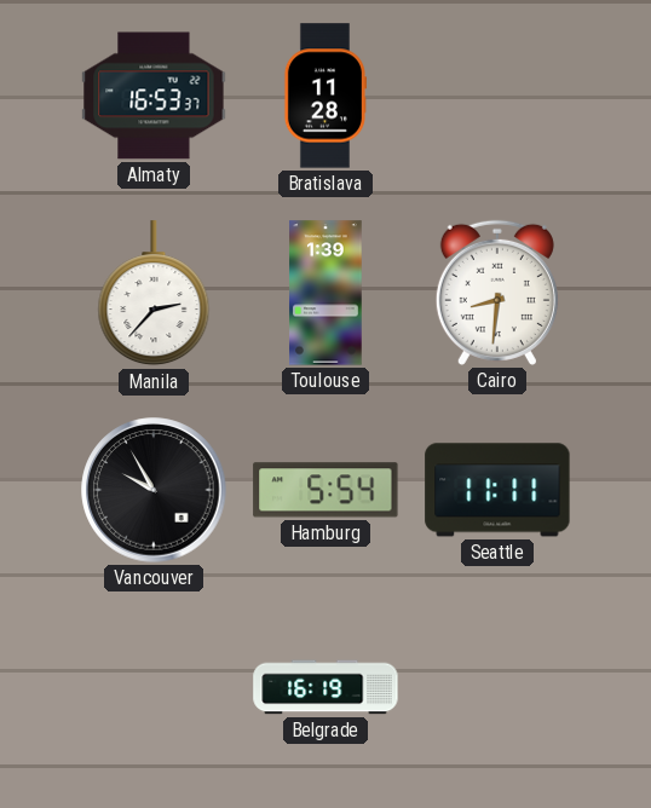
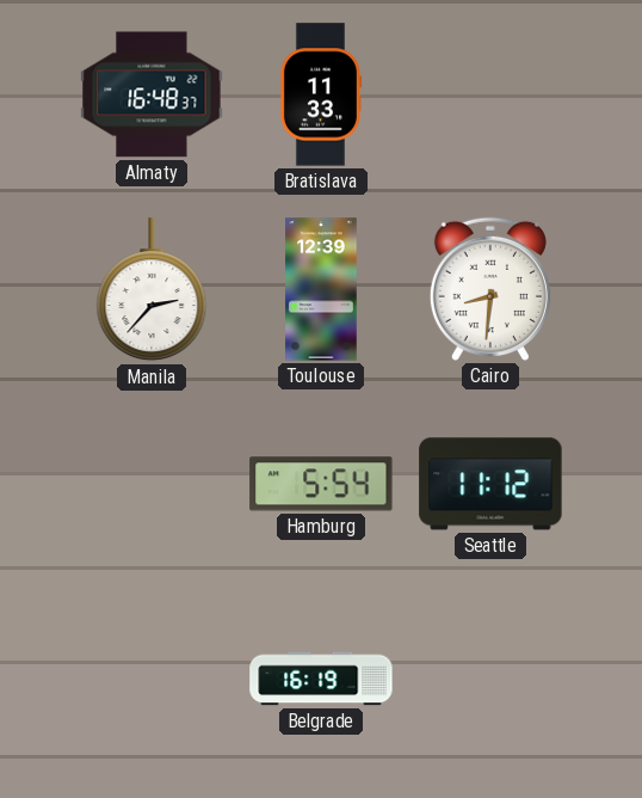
Almaty: 16:53 -> 16:48
Bratislava: 11:28 -> 11:33
Toulouse: 1:39 -> 12:39
Vancouver: 9:55 -> none
Seattle: 11:11 -> 11:12
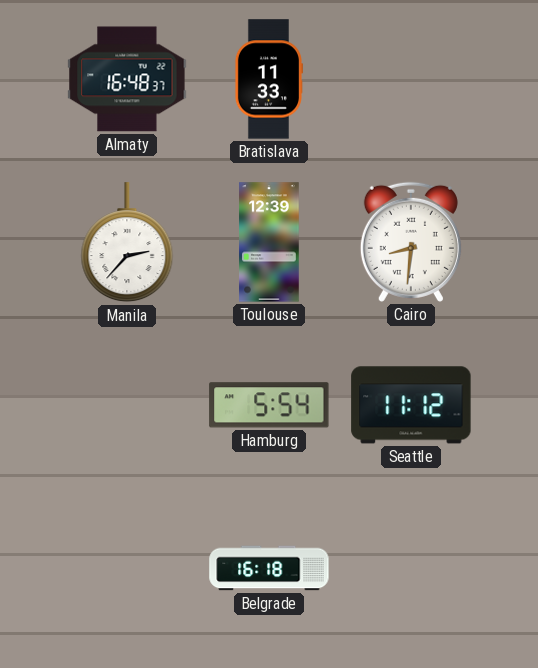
Belgrade: 16:19 -> 16:18
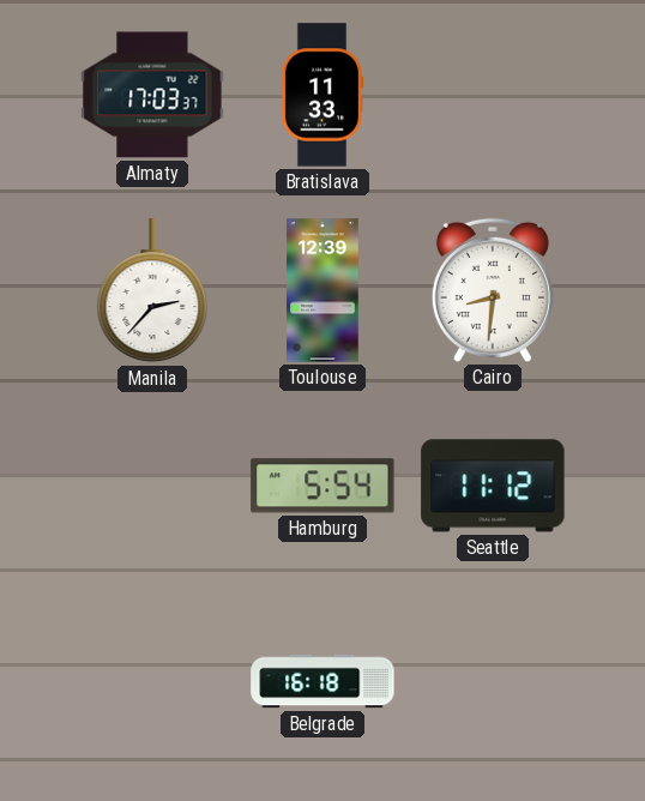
Almaty: 16:48 -> 17:03
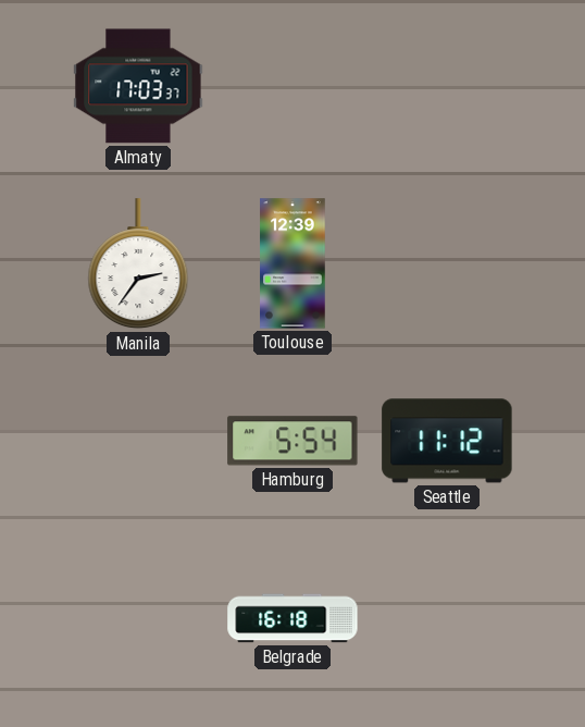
Bratislava: 11:33 -> none
Manila: 2:37 -> 2:36
Cairo: 8:31 -> none
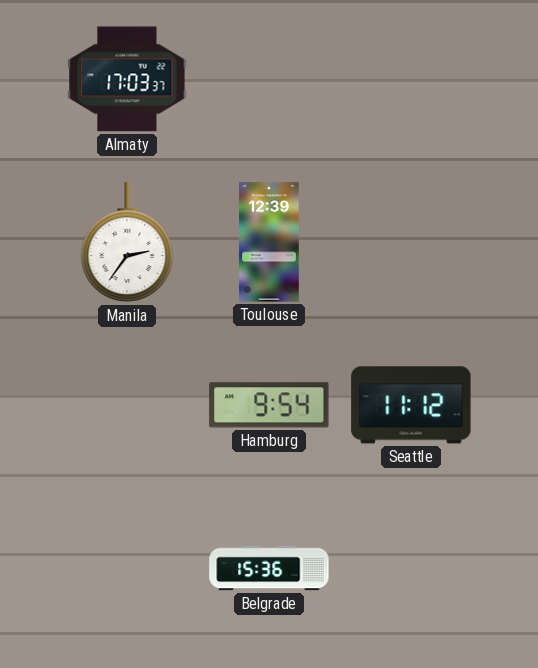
Hamburg: 5:54 -> 9:54
Belgrade: 16:18 -> 15:36
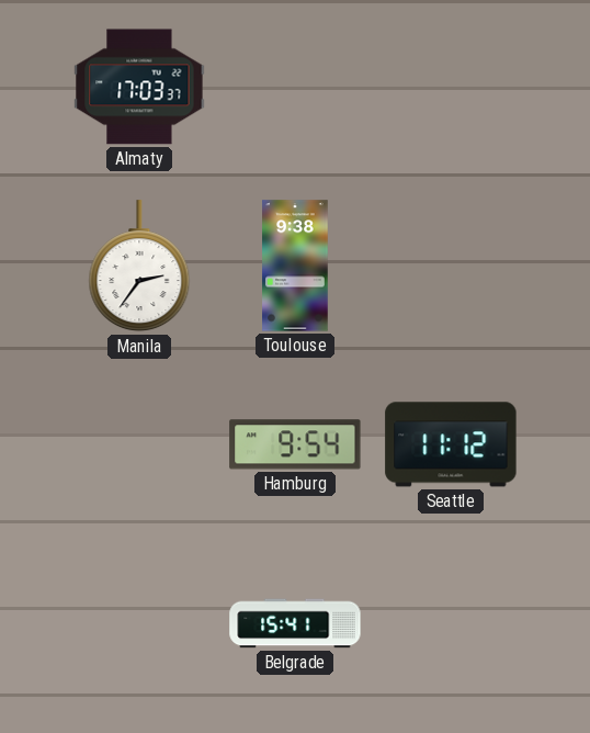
Toulouse: 12:39 -> 9:38
Belgrade: 15:36 -> 15:41
